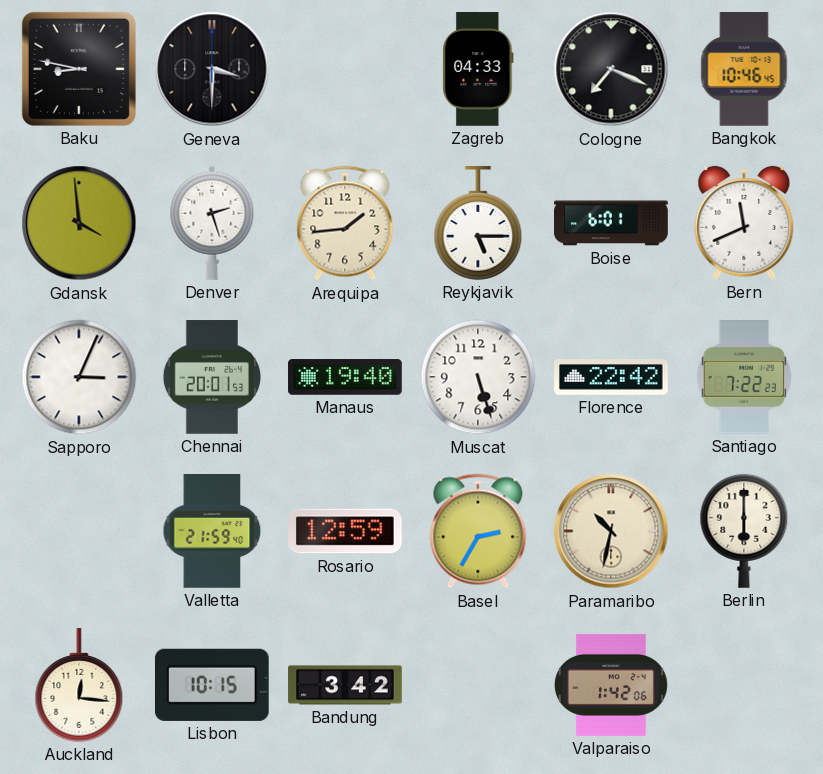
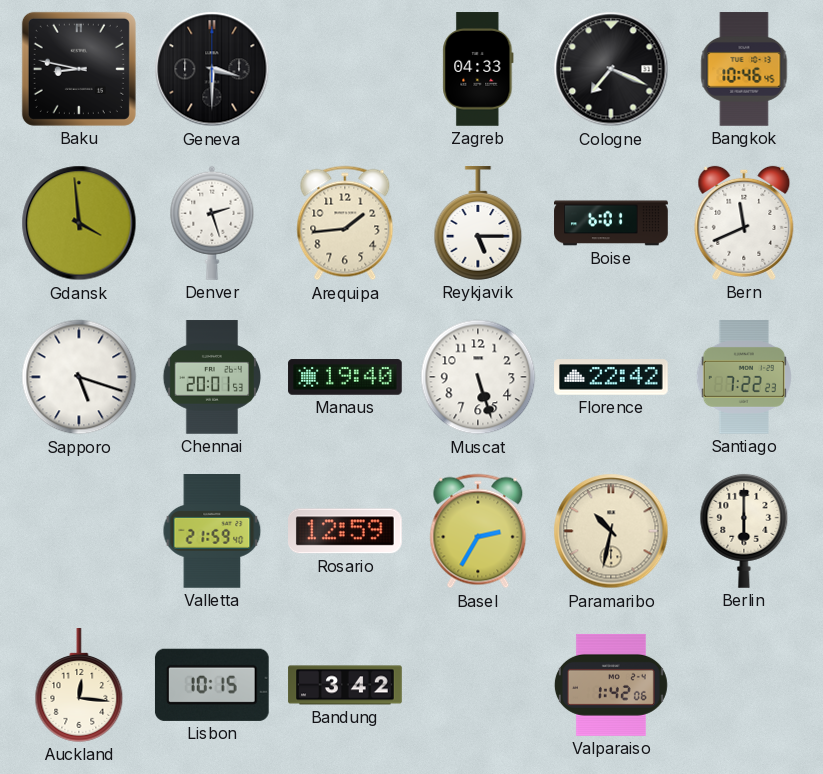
Sapporo: 3:04 -> 5:18
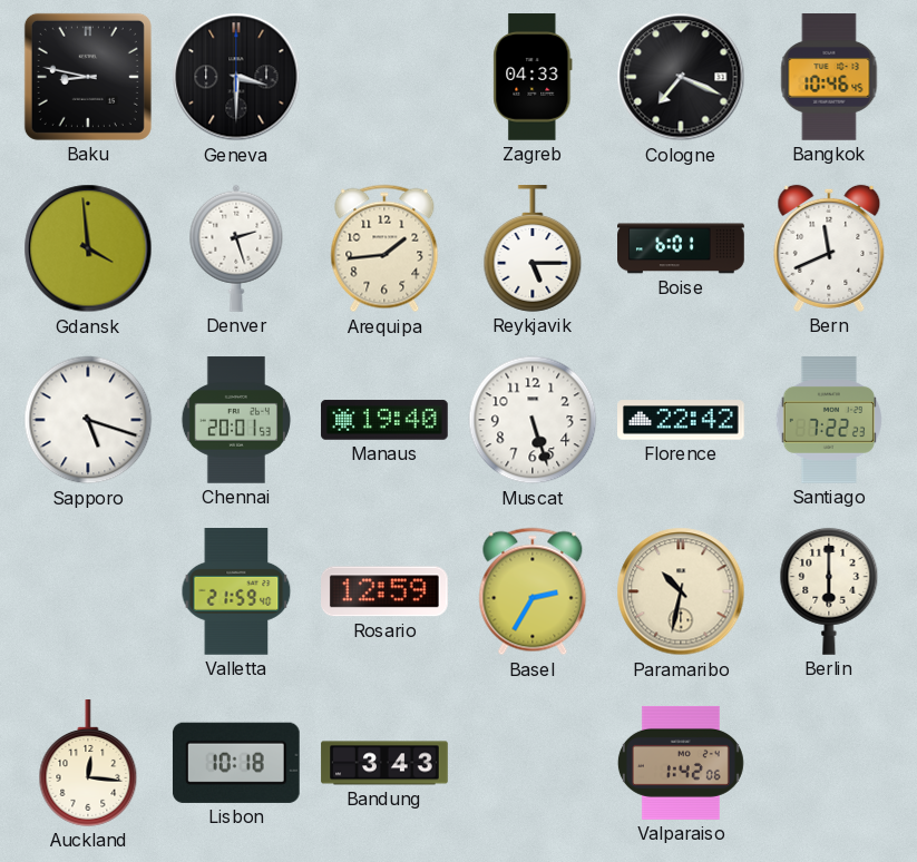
Lisbon: 10:15 -> 10:18
Bandung: 3:42 -> 3:43
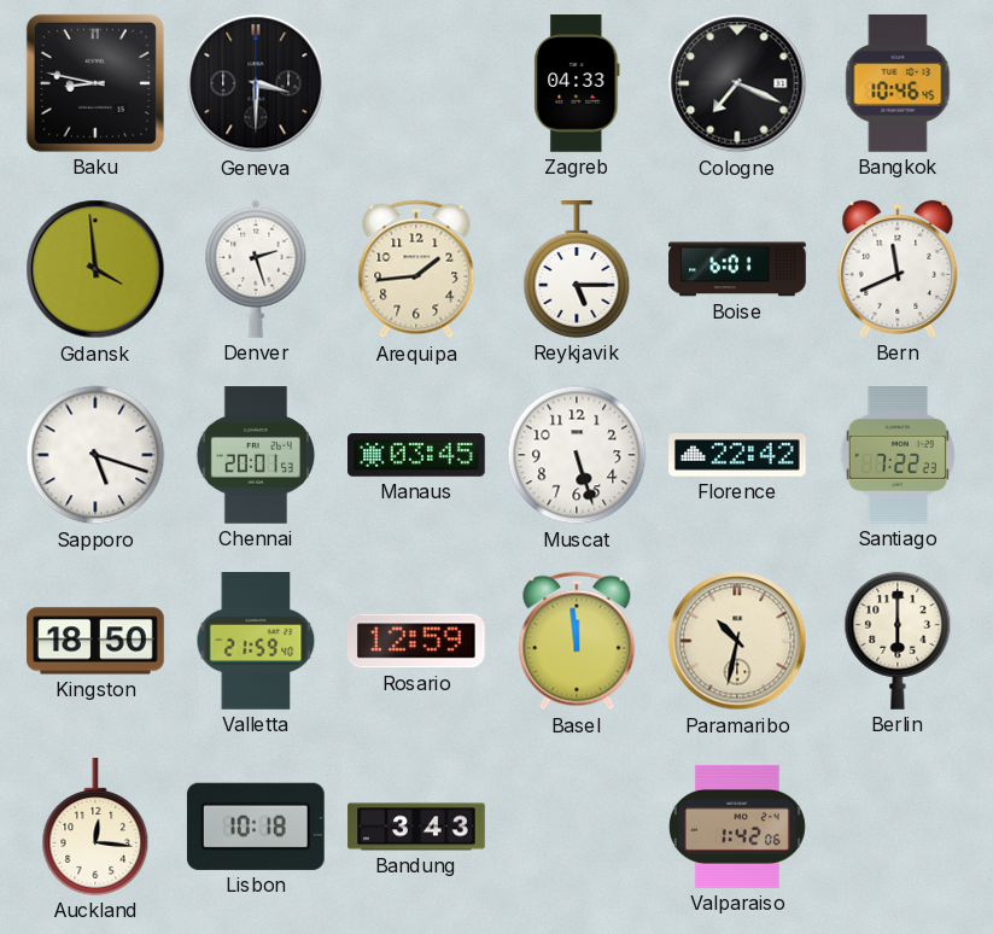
Manaus: 19:40 -> 03:45
Kingston: none -> 18:50
Basel: 2:35 -> 11:59
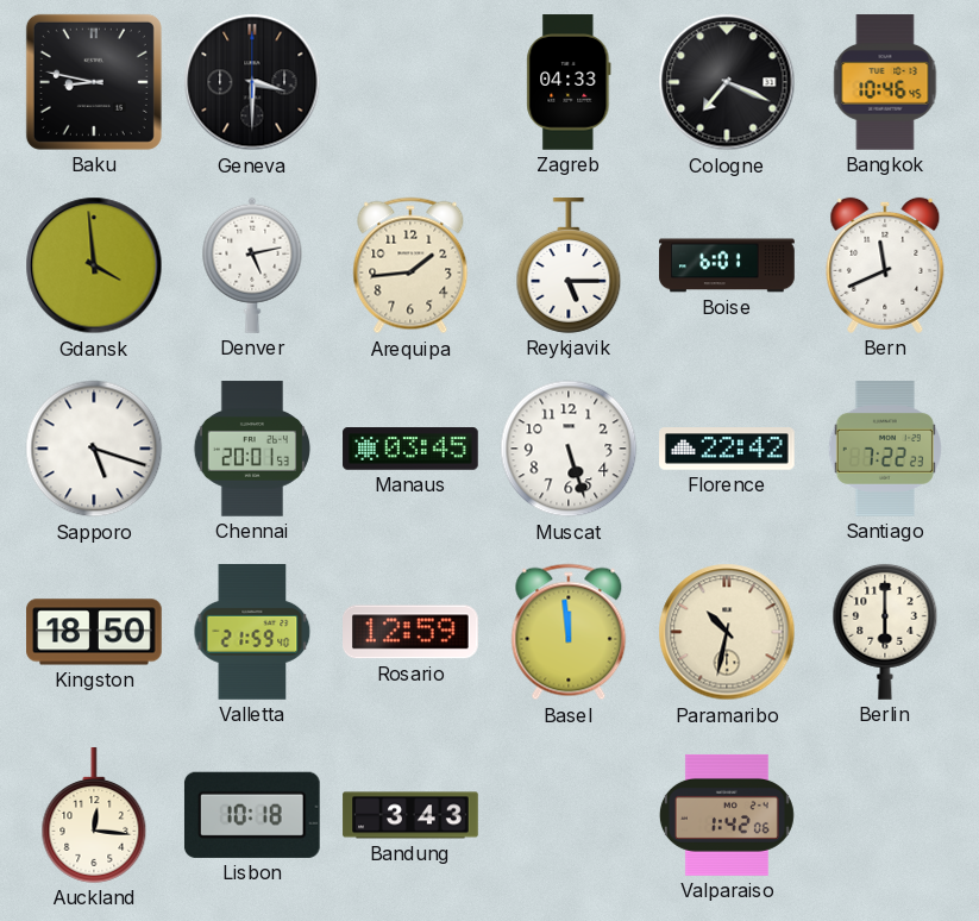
Denver: 2:27 -> 5:13
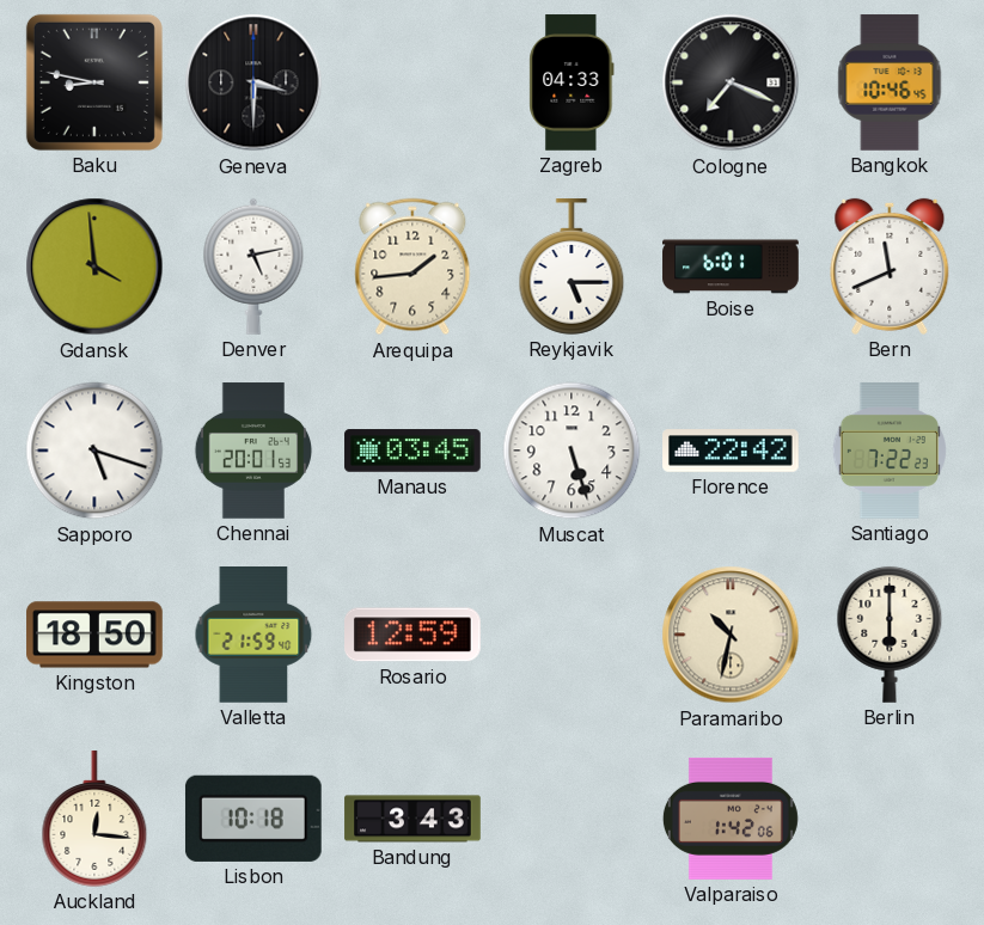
Basel: 11:59 -> none
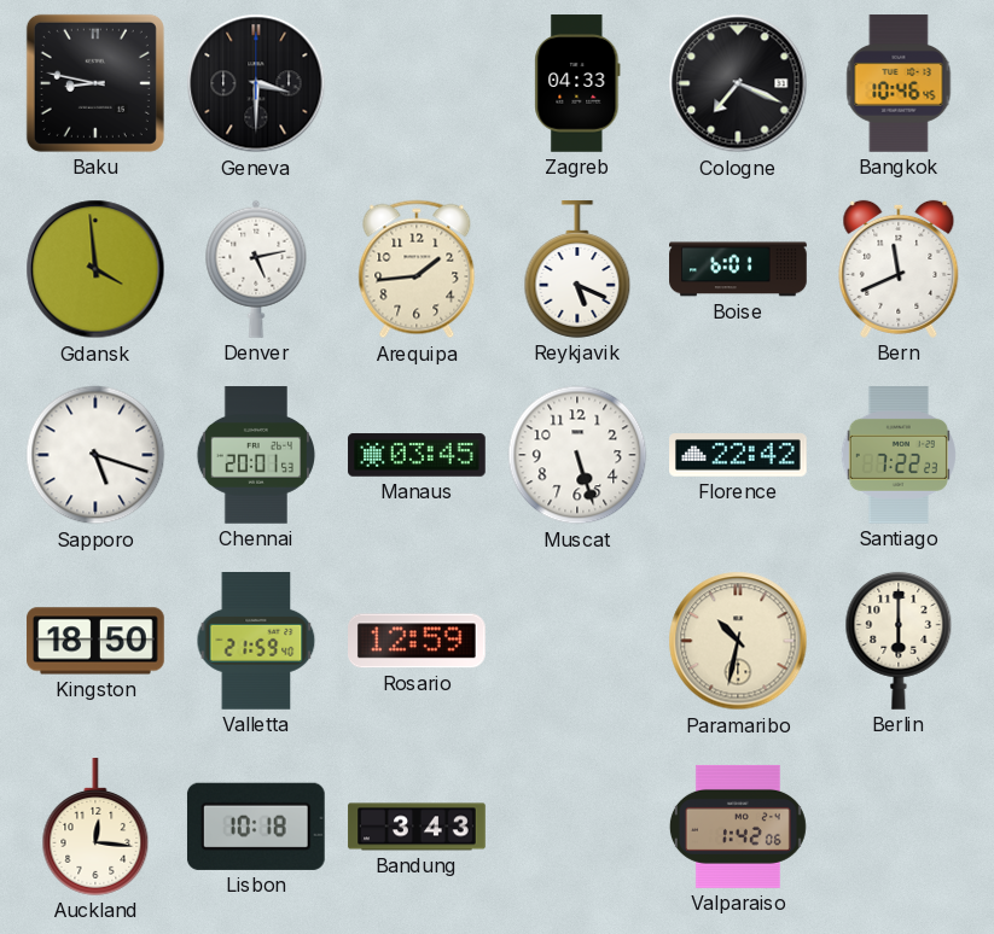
Reykjavik: 5:15 -> 5:19
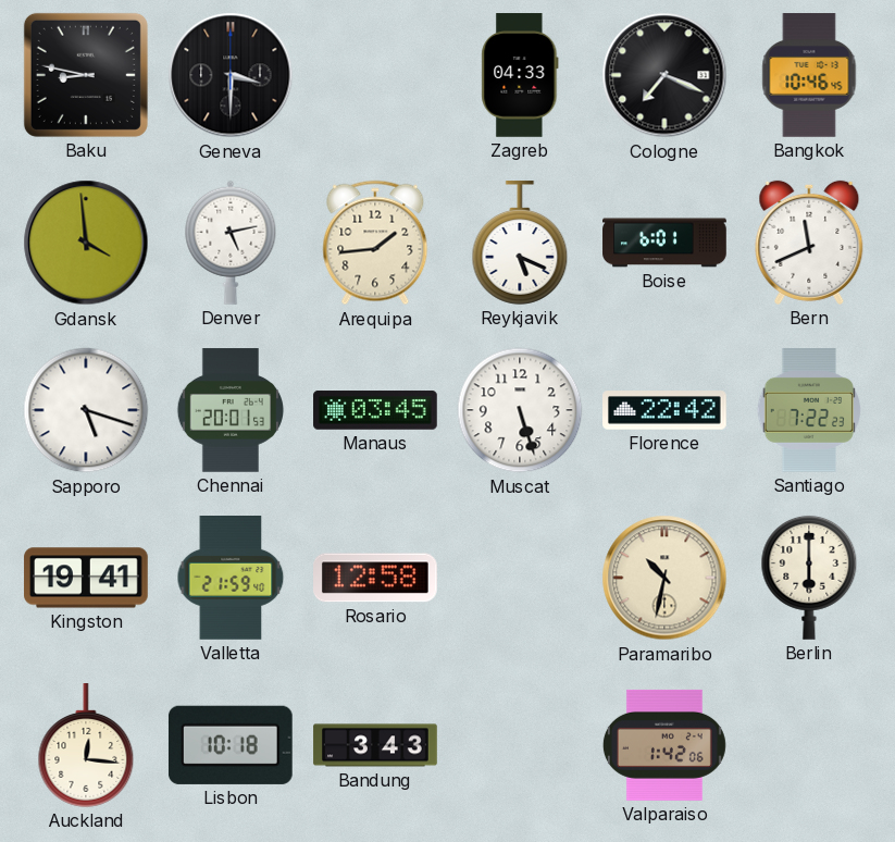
Kingston: 18:50 -> 19:41
Rosario: 12:59 -> 12:58
